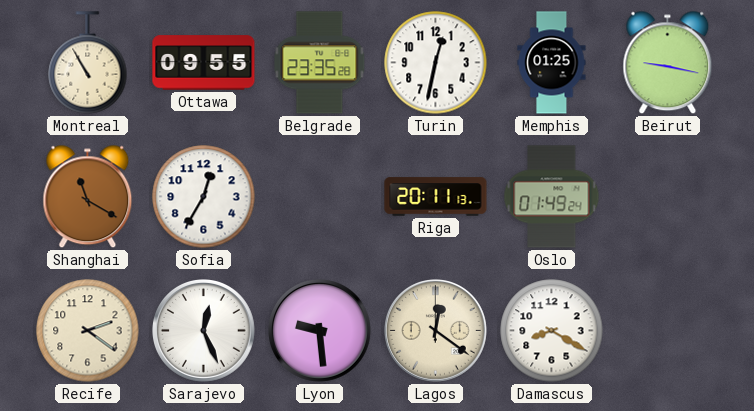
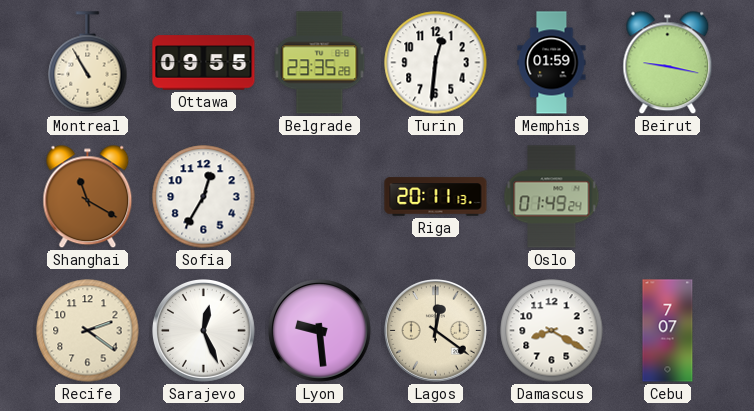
Turin: 12:32 -> 12:31
Memphis: 01:25 -> 01:59
Cebu: none -> 7:07
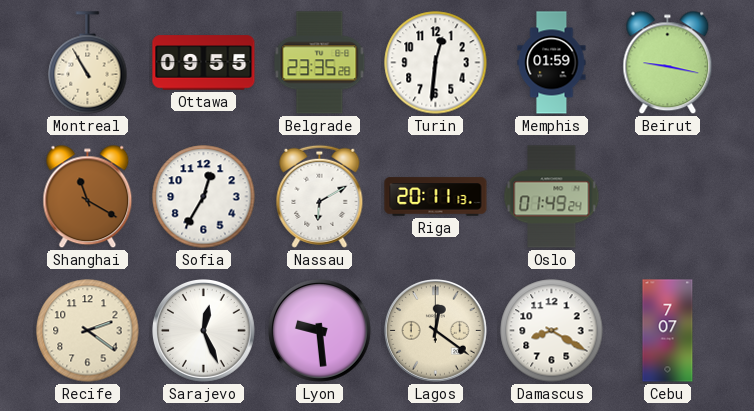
Nassau: none -> 6:10
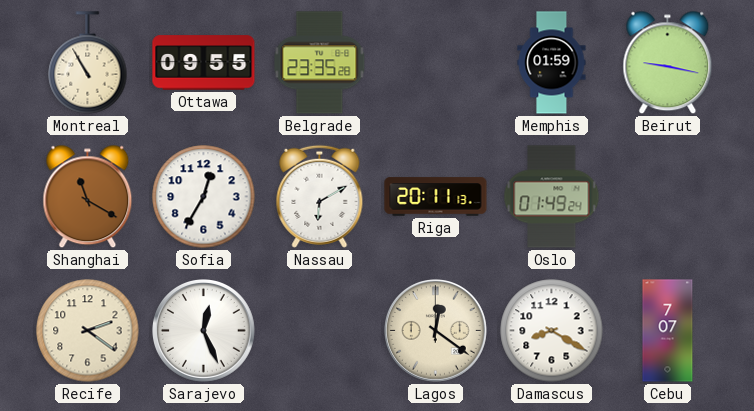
Turin: 12:31 -> none
Lyon: 9:29 -> none
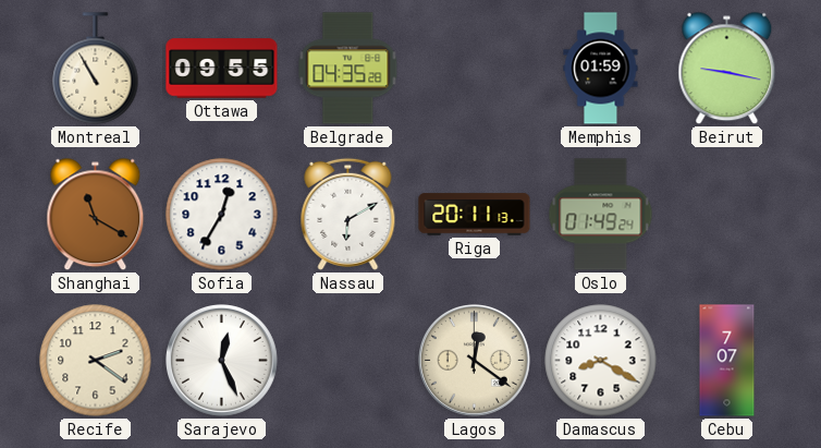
Belgrade: 23:35 -> 04:35
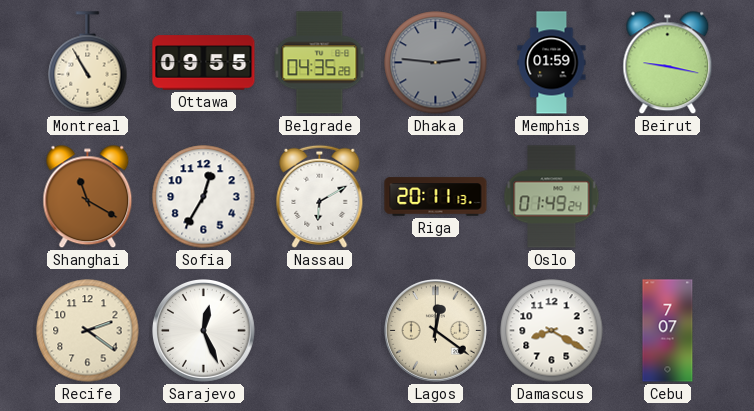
Dhaka: none -> 2:46
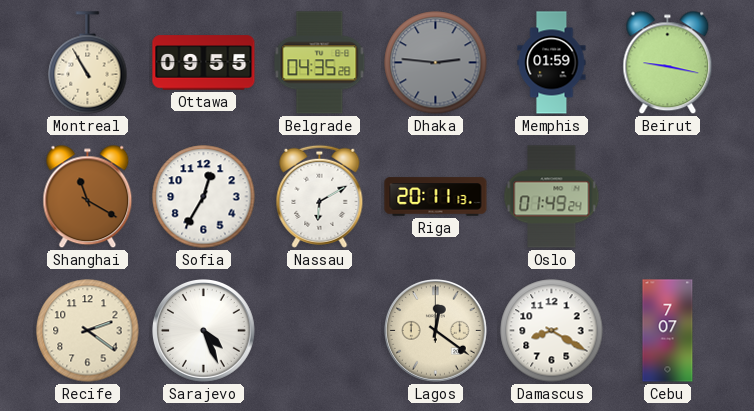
Sarajevo: 12:26 -> 4:26
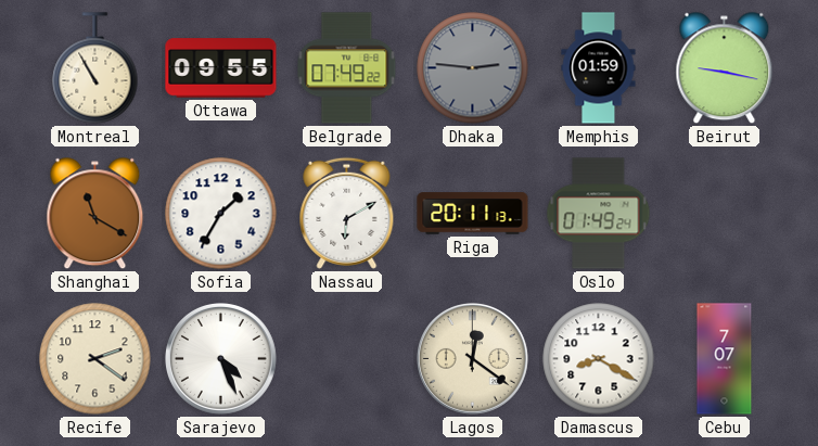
Belgrade: 04:35 -> 07:49
Sofia: 12:35 -> 1:35
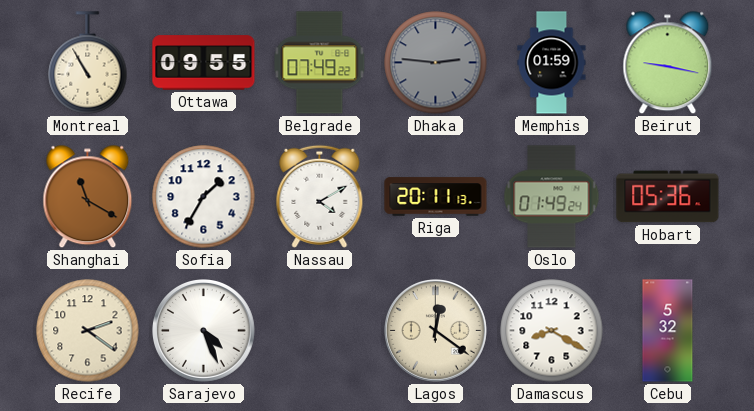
Nassau: 6:10 -> 4:10
Hobart: none -> 05:36
Cebu: 7:07 -> 5:32
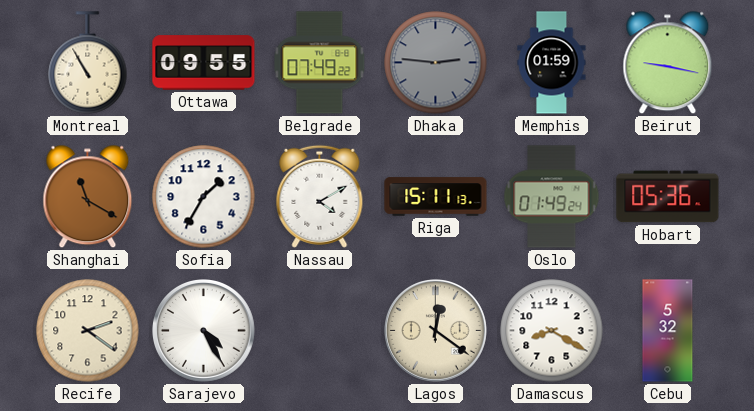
Riga: 20:11 -> 15:11
Sarajevo: 4:26 -> 4:25
